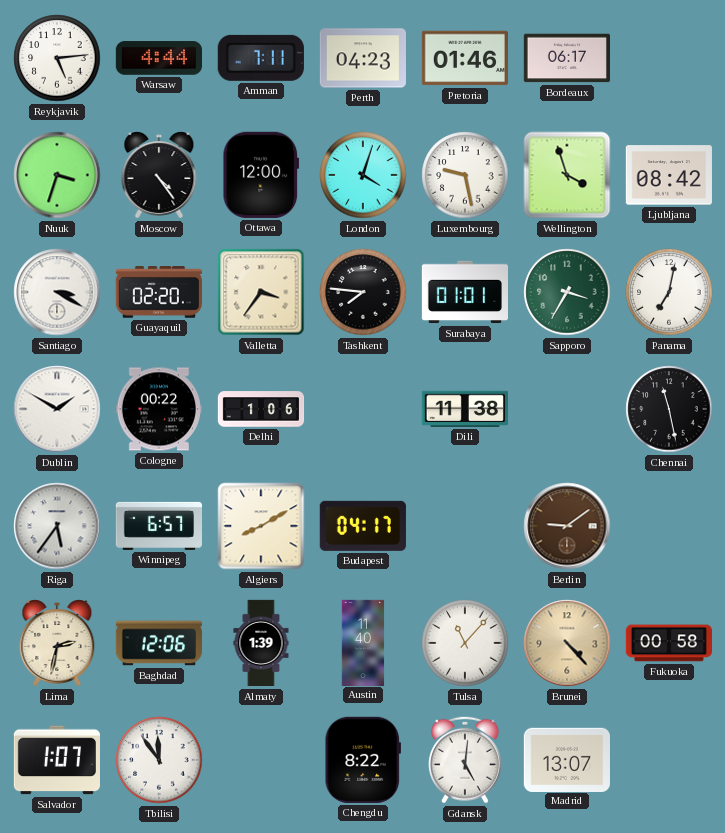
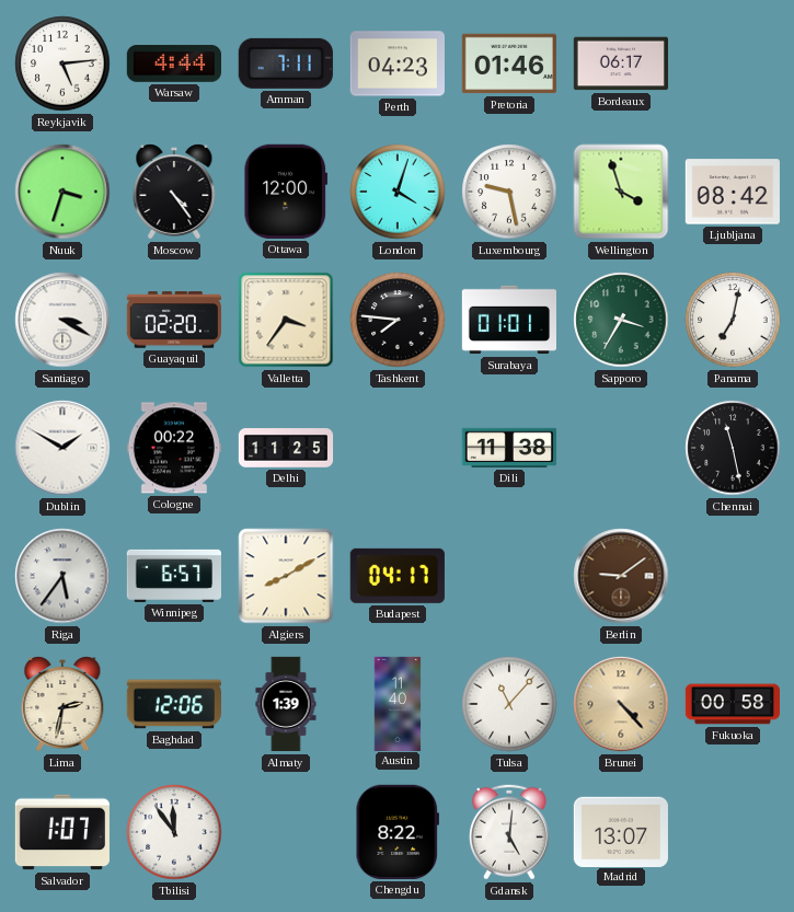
Delhi: 1:06 -> 11:25
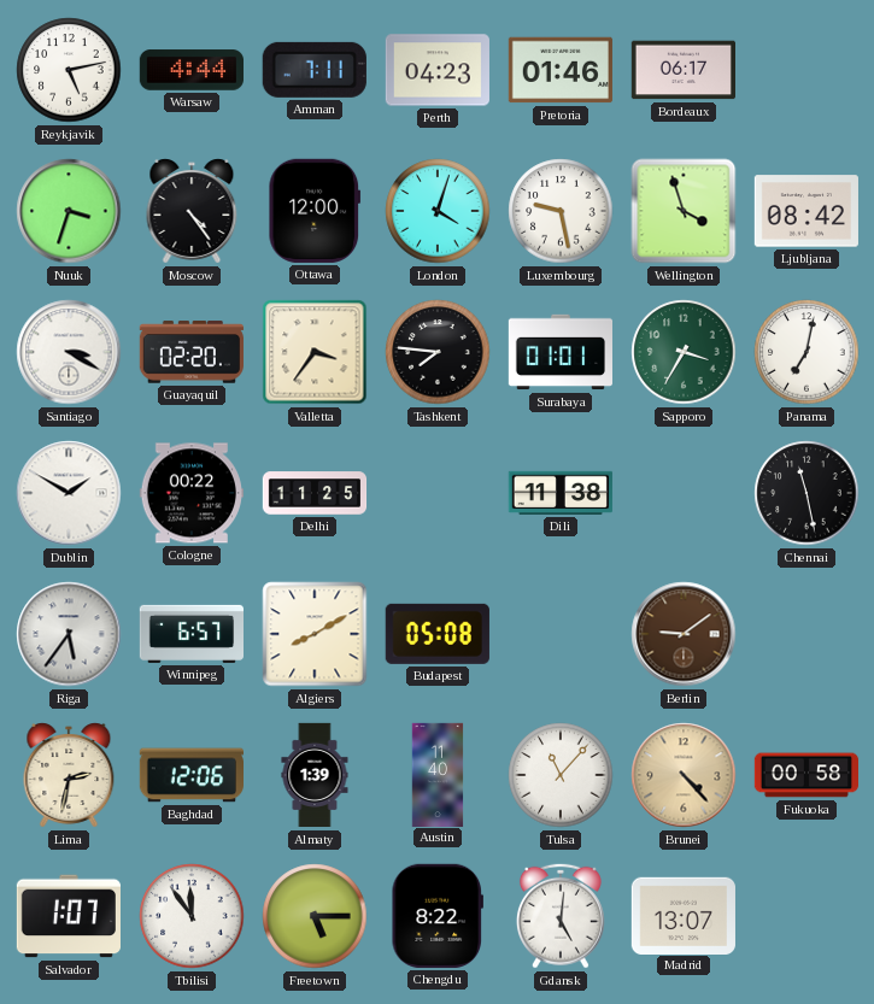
Reykjavik: 5:14 -> 5:13
Budapest: 04:17 -> 05:08
Freetown: none -> 5:15
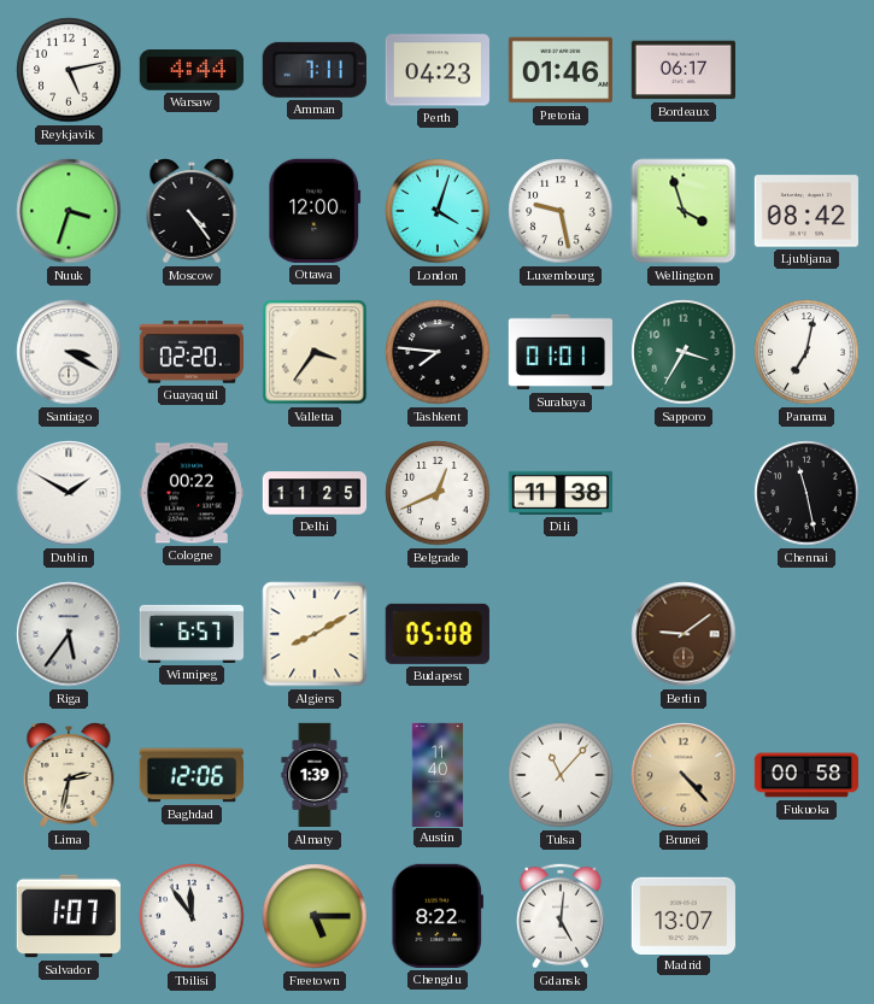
Belgrade: none -> 12:41
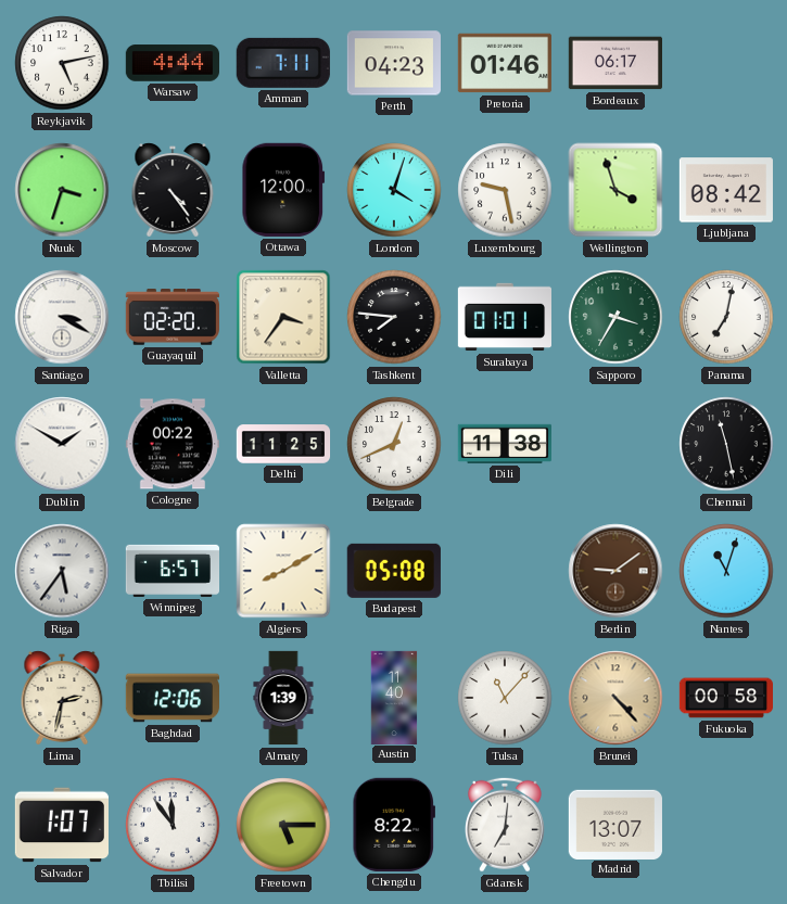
Nantes: none -> 11:03
Gdansk: 5:01 -> 7:01
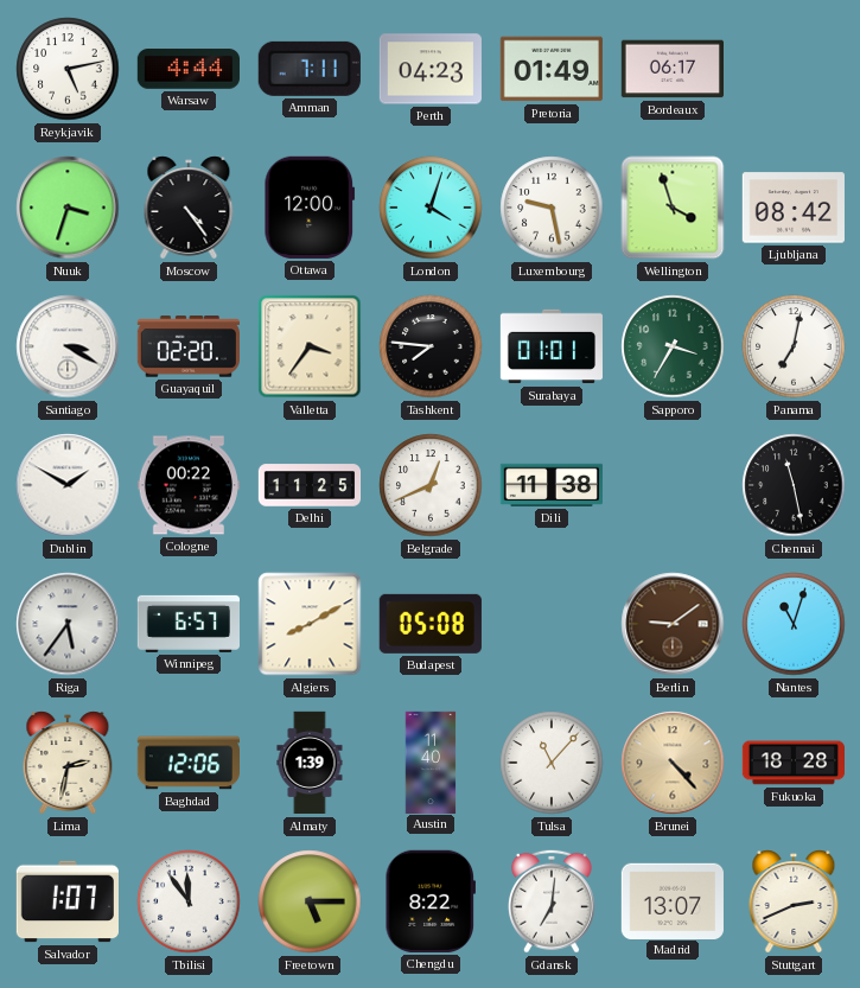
Pretoria: 01:46 -> 01:49
Fukuoka: 00:58 -> 18:28
Stuttgart: none -> 2:41
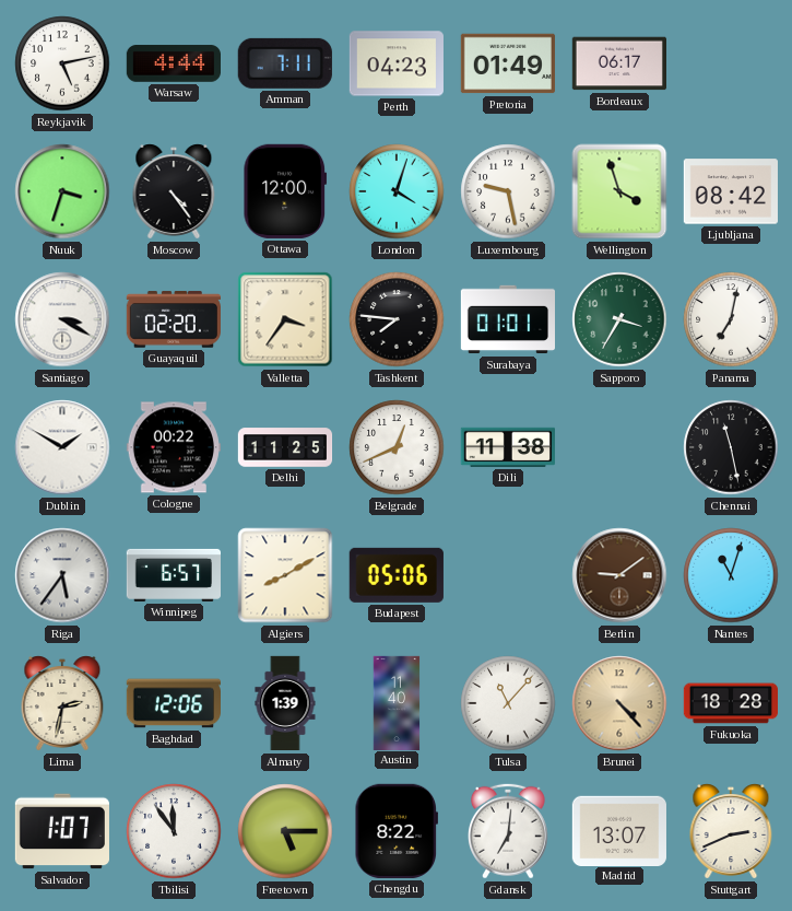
Budapest: 05:08 -> 05:06
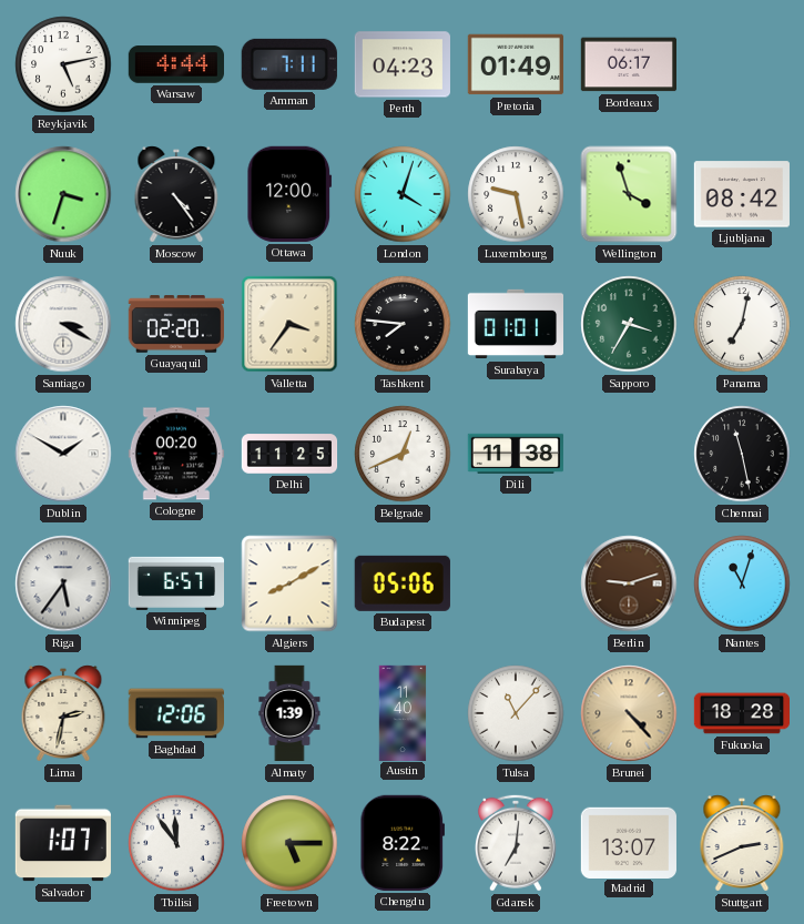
Cologne: 00:22 -> 00:20
Berlin: 9:09 -> 9:12
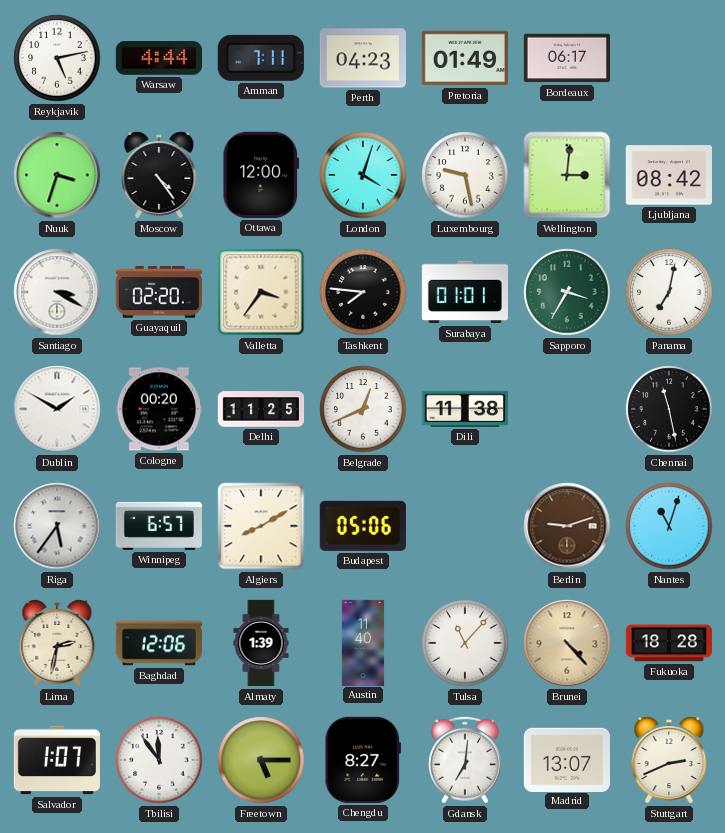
Wellington: 3:57 -> 3:01
Chengdu: 8:22 -> 8:27
